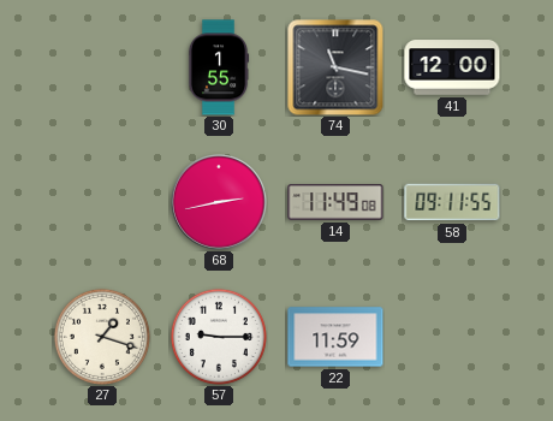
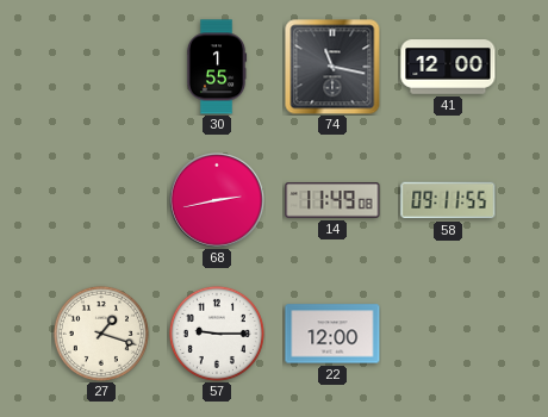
22: 11:59 -> 12:00
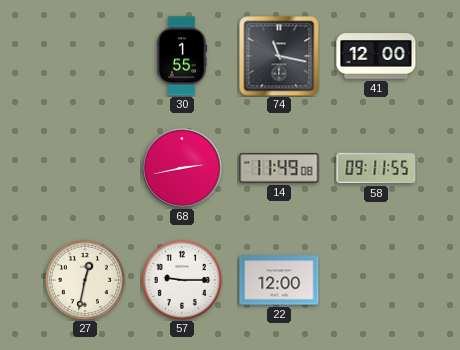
27: 1:18 -> 12:32
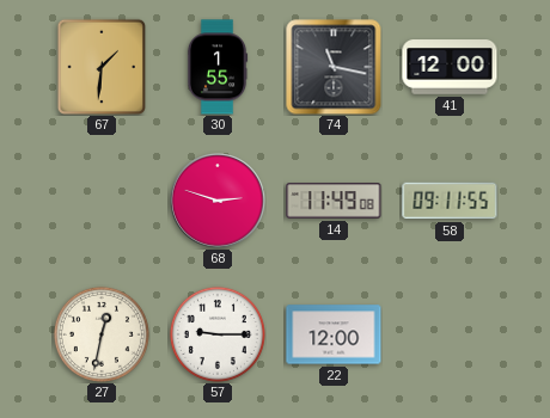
67: none -> 1:31
68: 2:43 -> 2:48
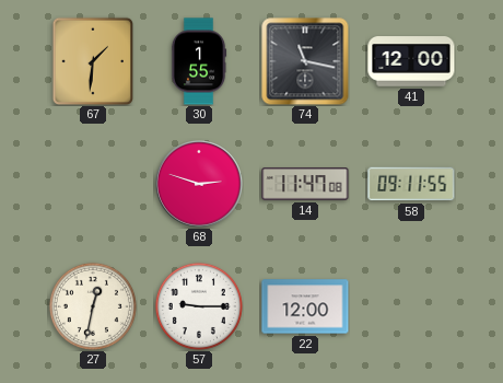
14: 11:49 -> 11:47
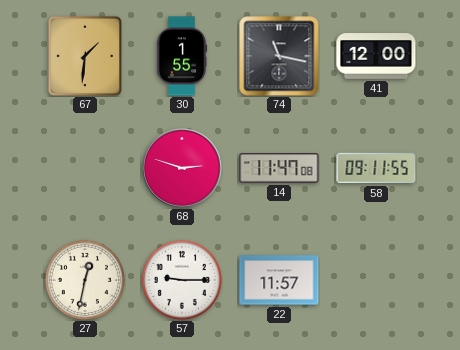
22: 12:00 -> 11:57
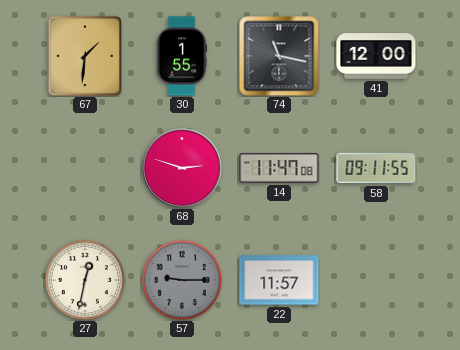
57 dial: white -> grey
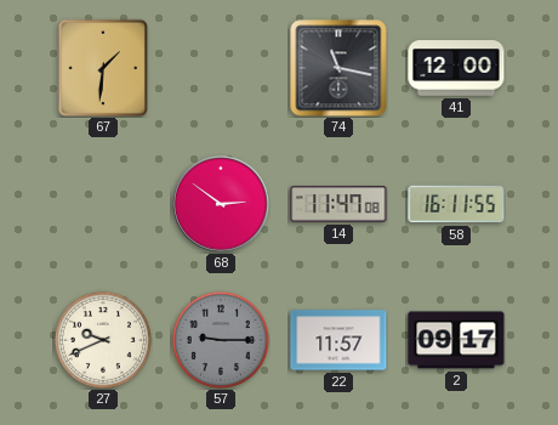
30: 1:55 -> none
68: 2:48 -> 2:51
58: 09:11 -> 16:11
27: 12:32 -> 9:41
2: none -> 09:17
